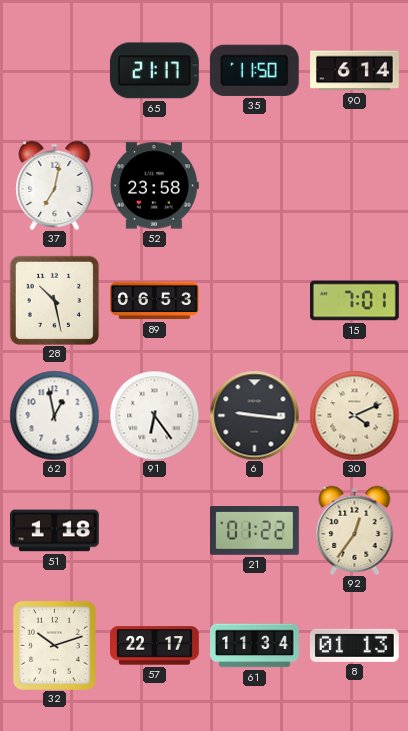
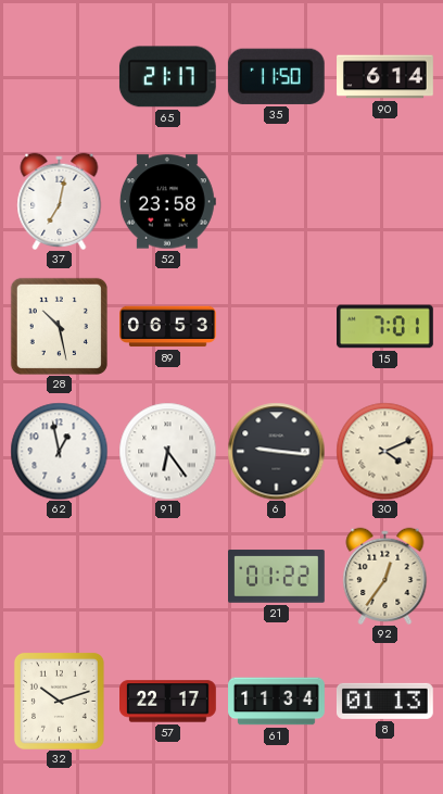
51: 1:18 -> none
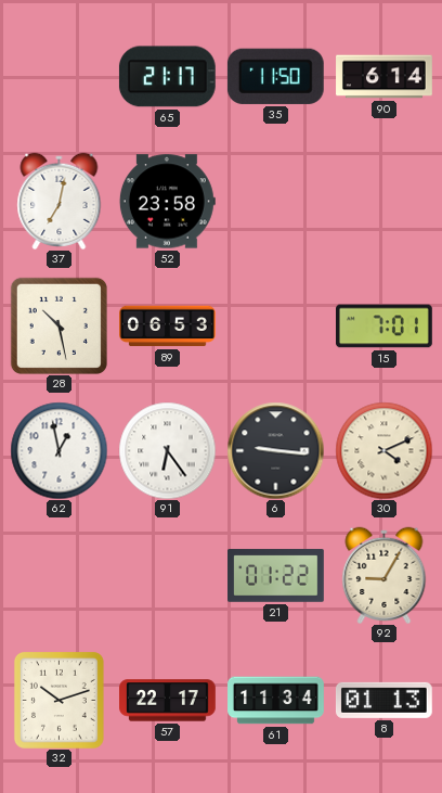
92: 12:36 -> 9:05
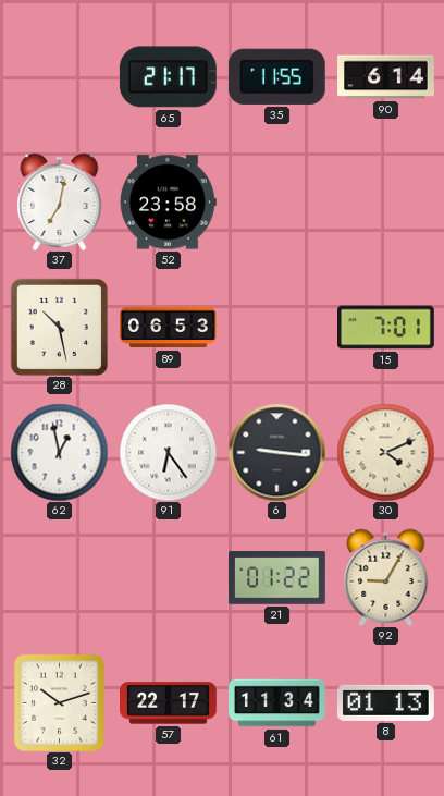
35: 11:50 -> 11:55
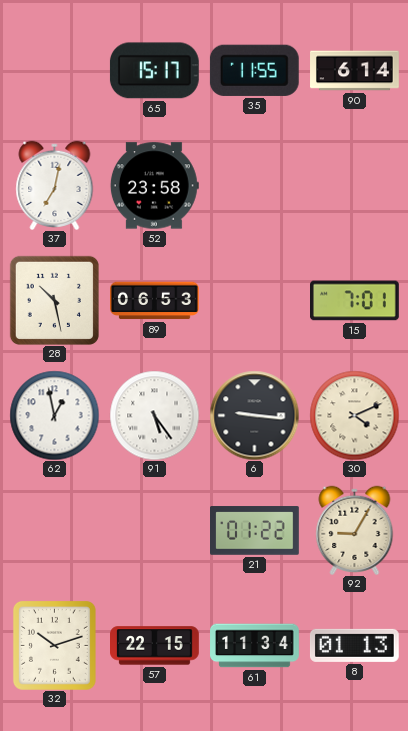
65: 21:17 -> 15:17
91: 6:24 -> 5:24
57: 22:17 -> 22:15
